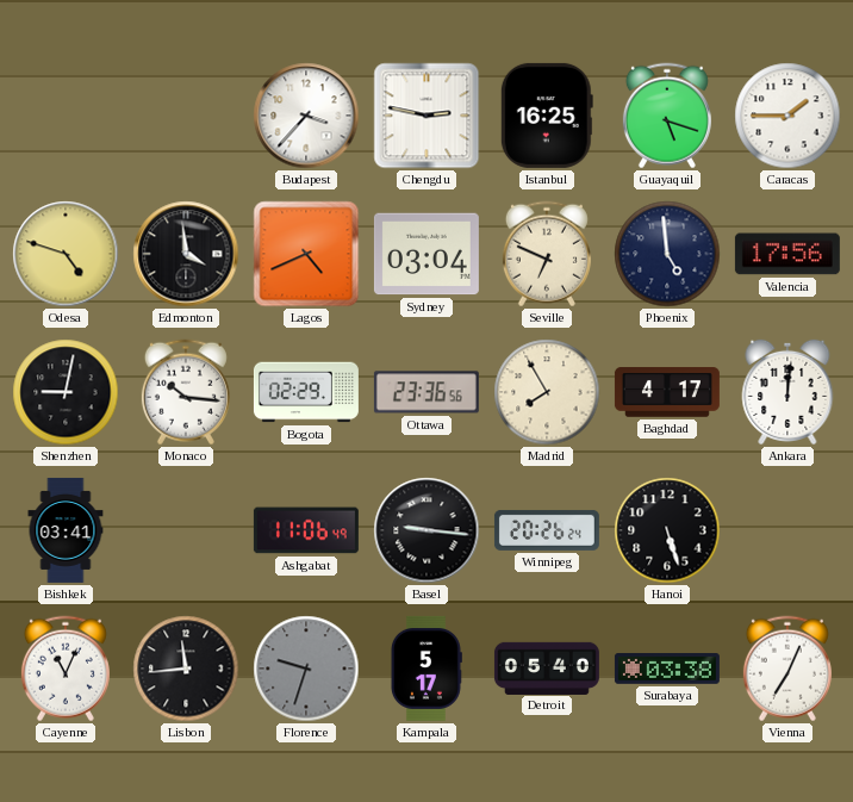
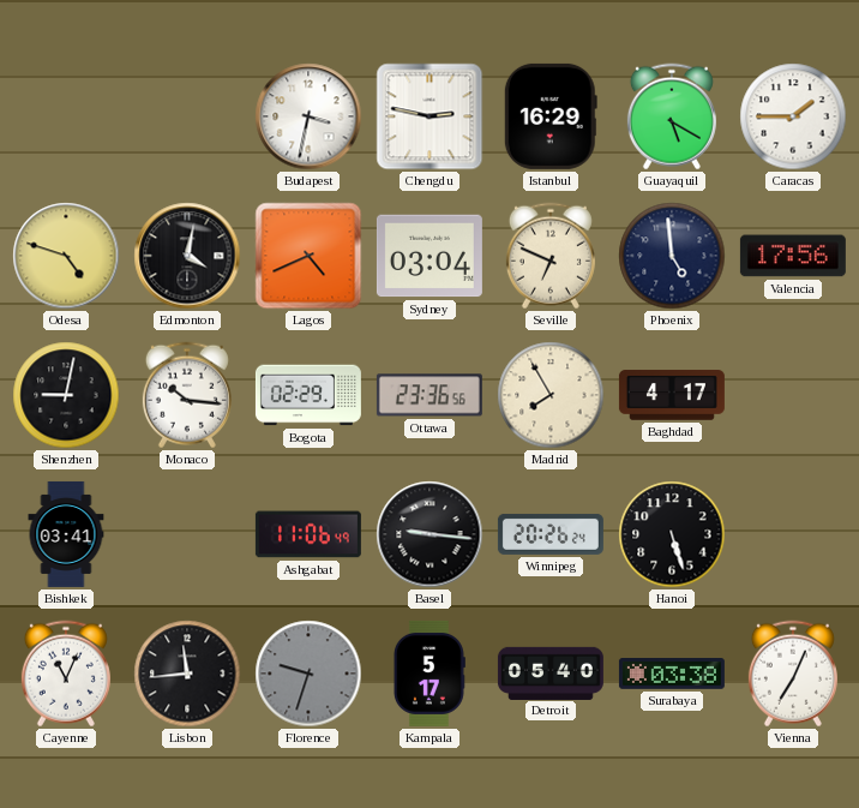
Budapest: 3:37 -> 3:32
Istanbul: 16:25 -> 16:29
Guayaquil: 5:18 -> 5:20
Edmonton: 3:59 -> 4:02
Ankara: 12:01 -> none
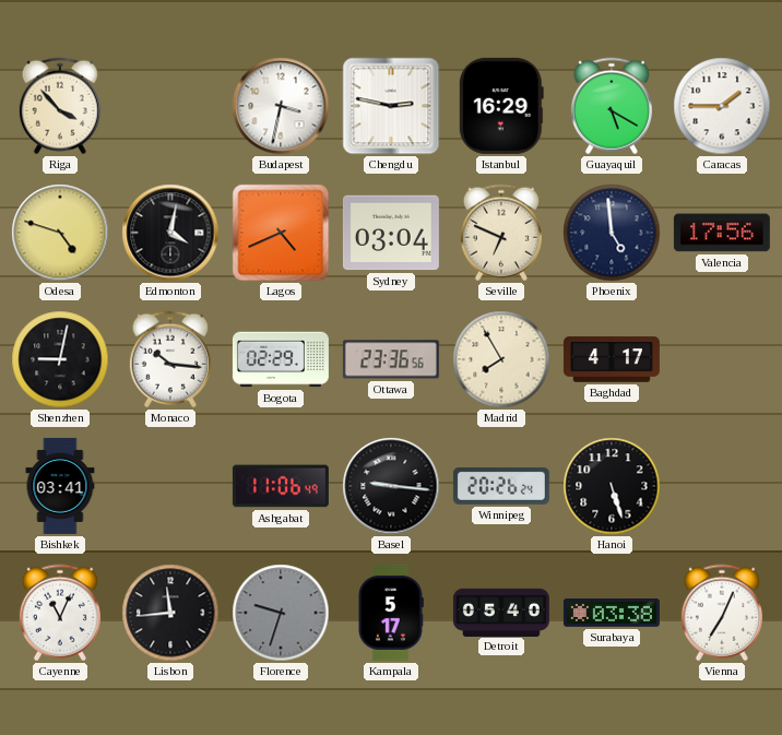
Riga: none -> 3:53
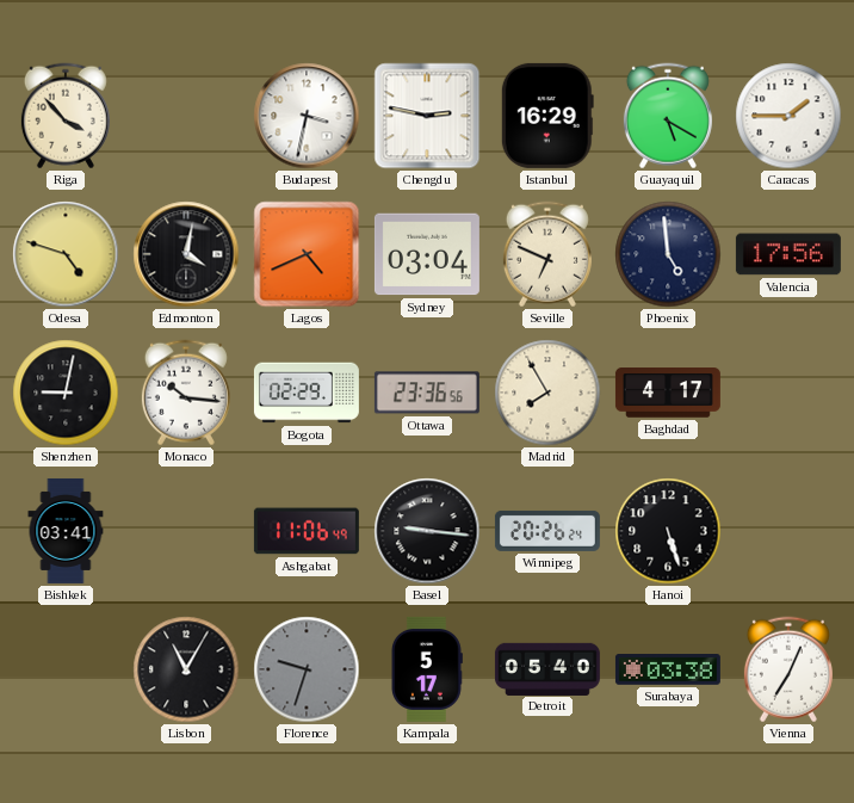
Cayenne: 11:04 -> none
Lisbon: 11:44 -> 11:05
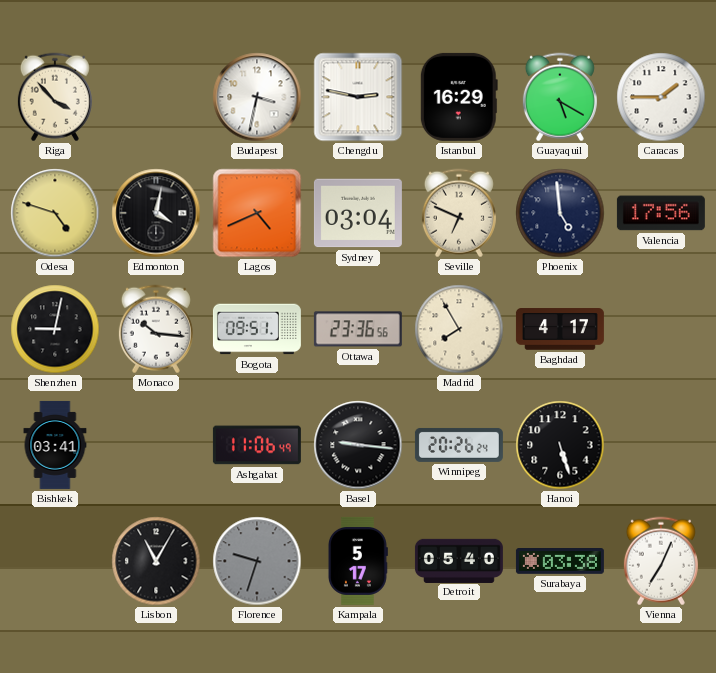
Bogota: 02:29 -> 09:51
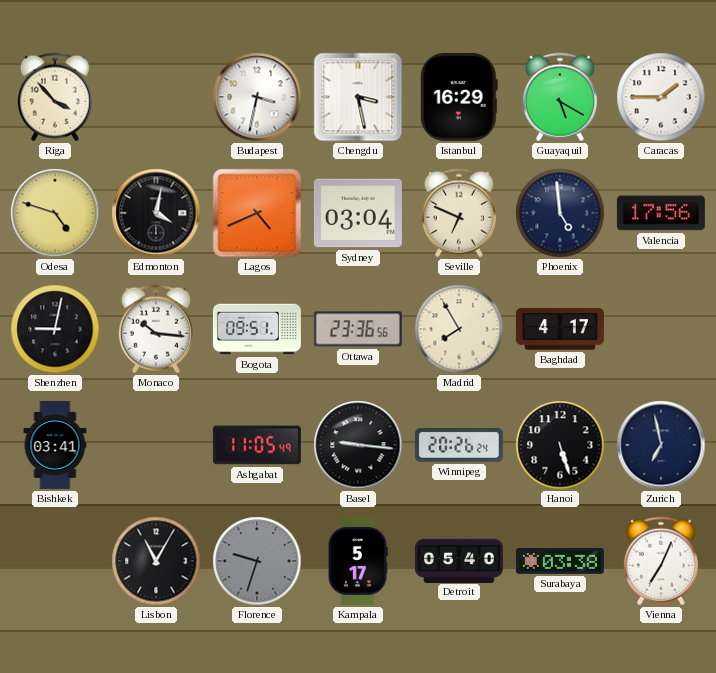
Chengdu: 2:47 -> 3:28
Ashgabat: 11:06 -> 11:05
Zurich: none -> 6:58
